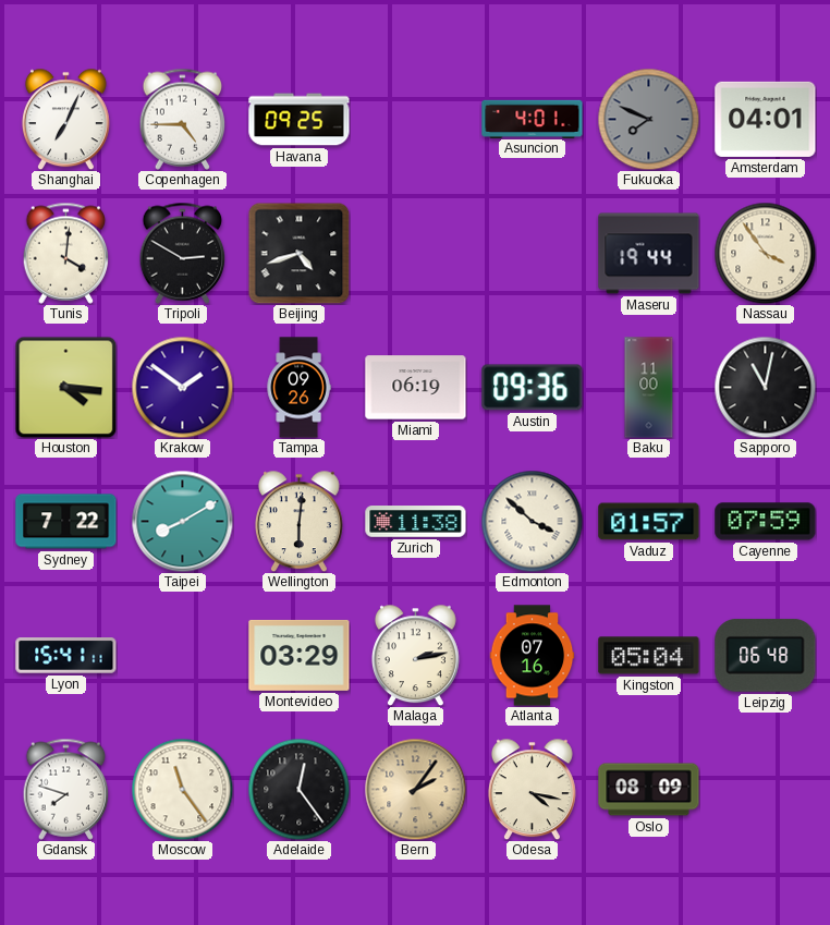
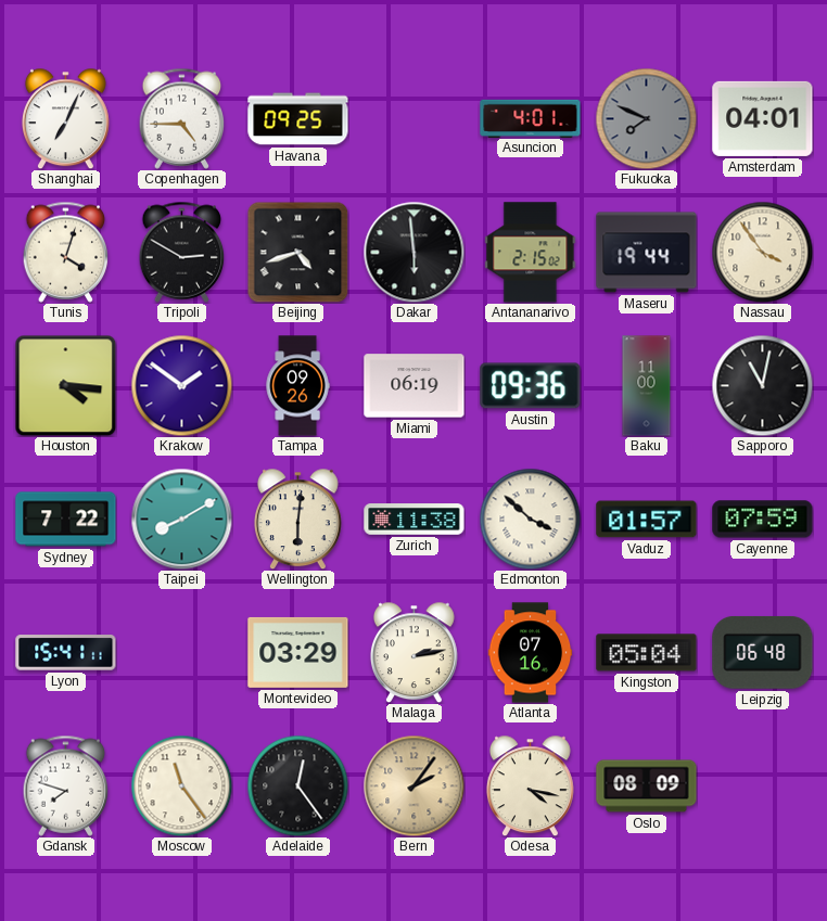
Tunis: 4:01 -> 4:03
Dakar: none -> 5:59
Antananarivo: none -> 2:15
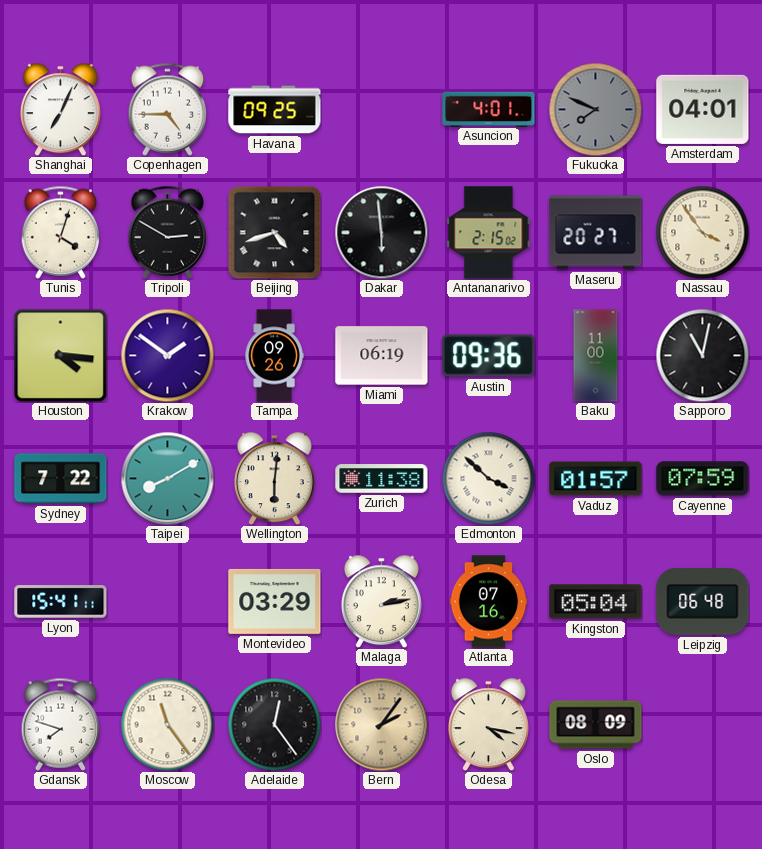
Maseru: 19:44 -> 20:27
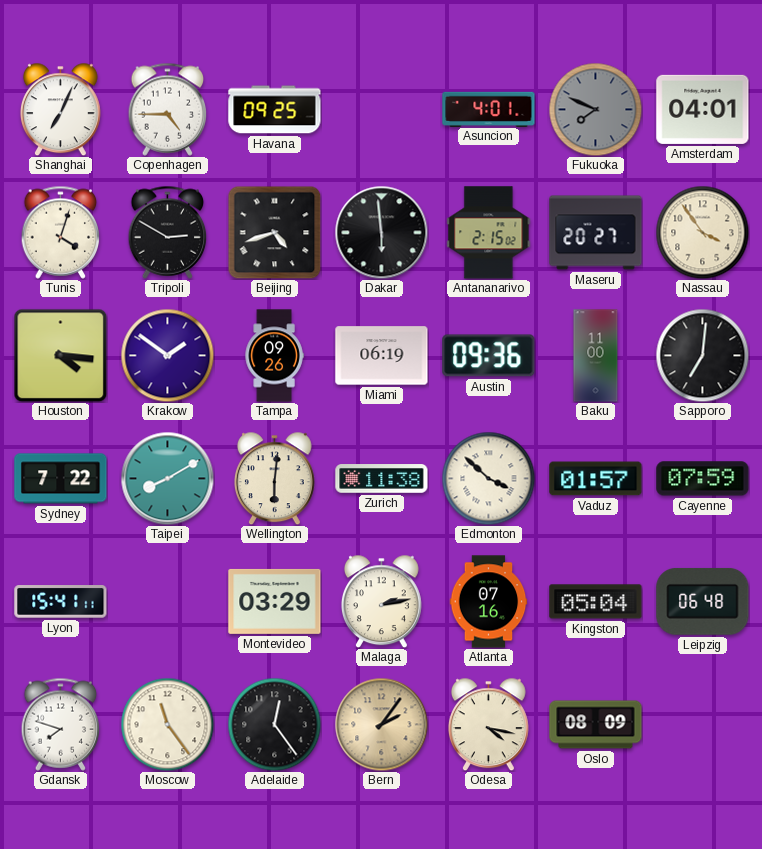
Sapporo: 11:02 -> 7:01
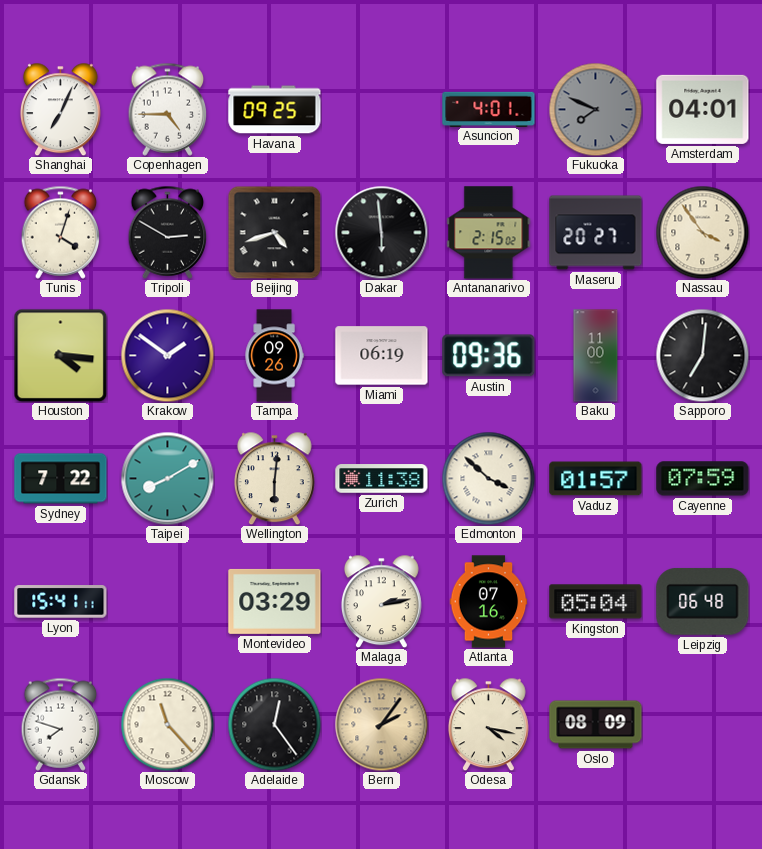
Moscow: 11:24 -> 11:23
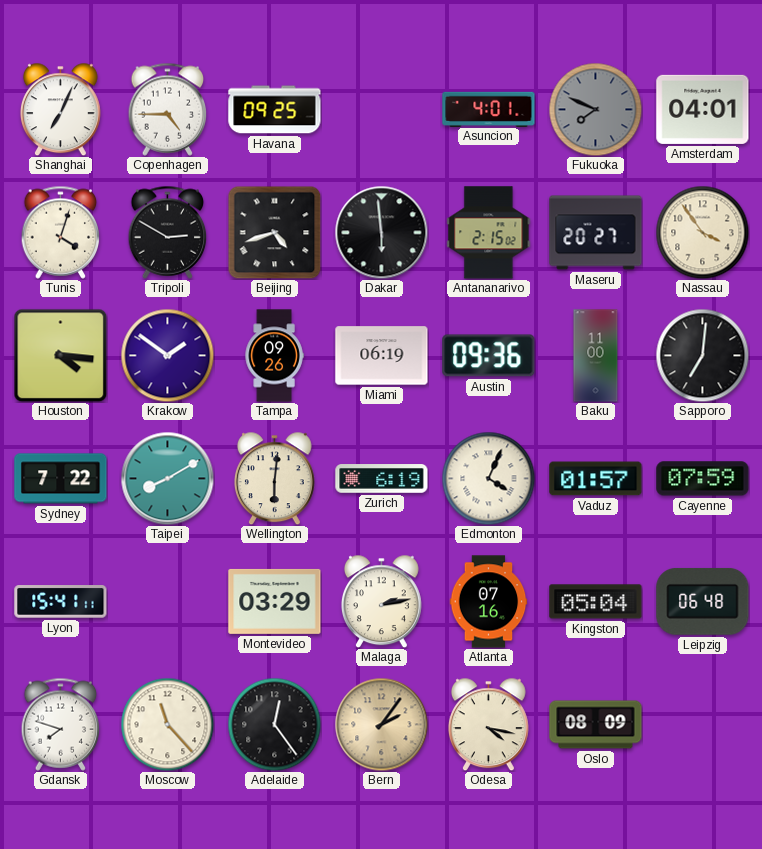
Zurich: 11:38 -> 6:19
Edmonton: 3:52 -> 4:04
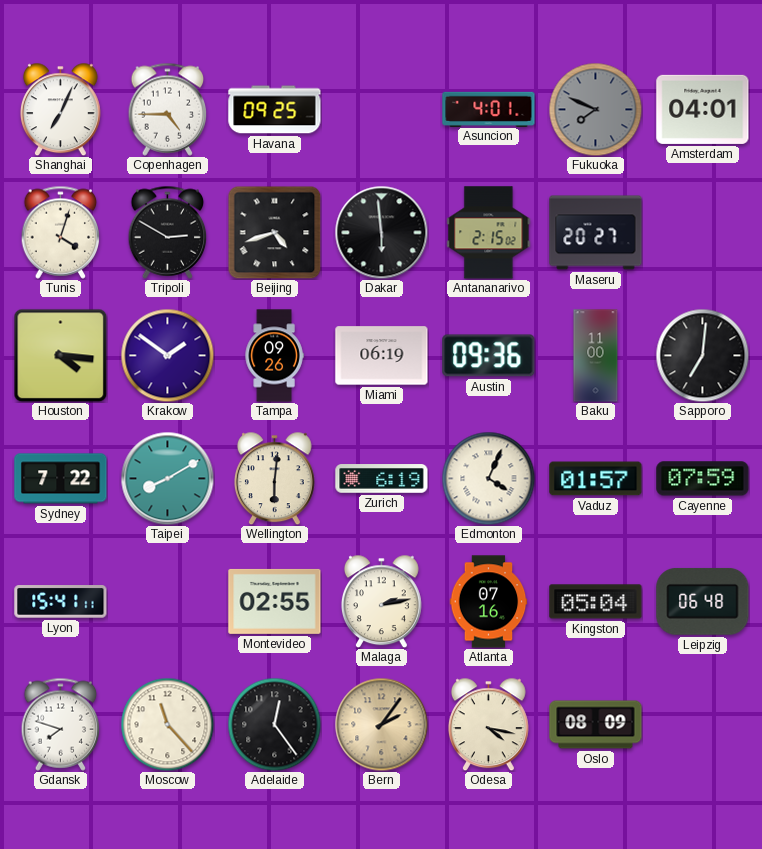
Nassau: 3:54 -> none
Montevideo: 03:29 -> 02:55
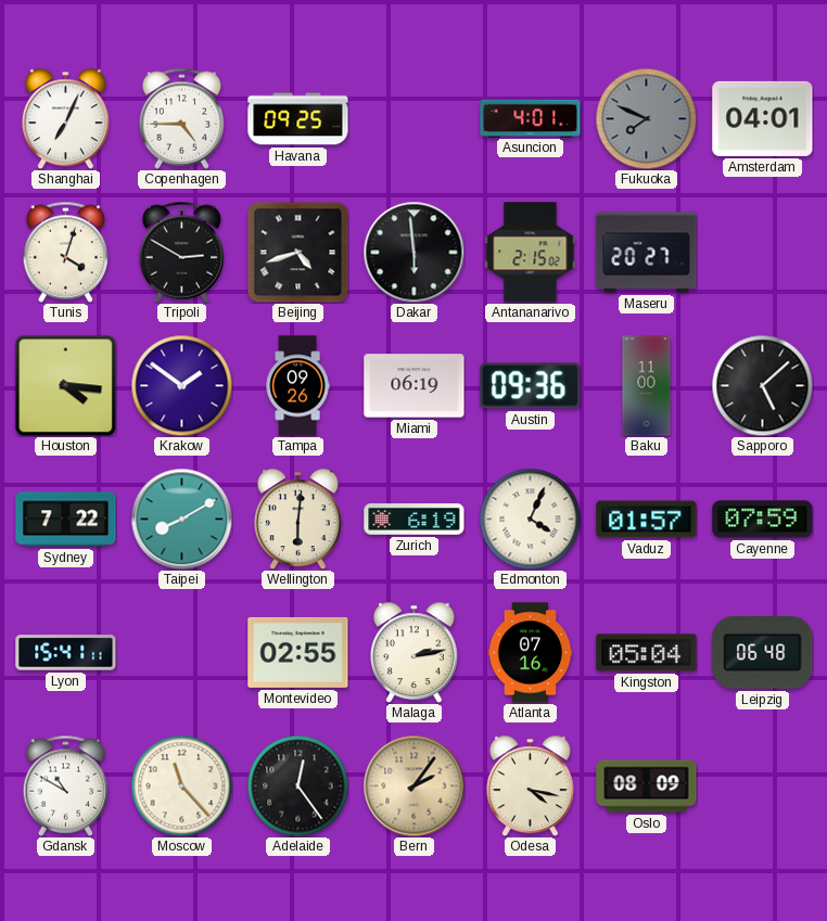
Sapporo: 7:01 -> 5:08
Gdansk: 7:48 -> 10:50
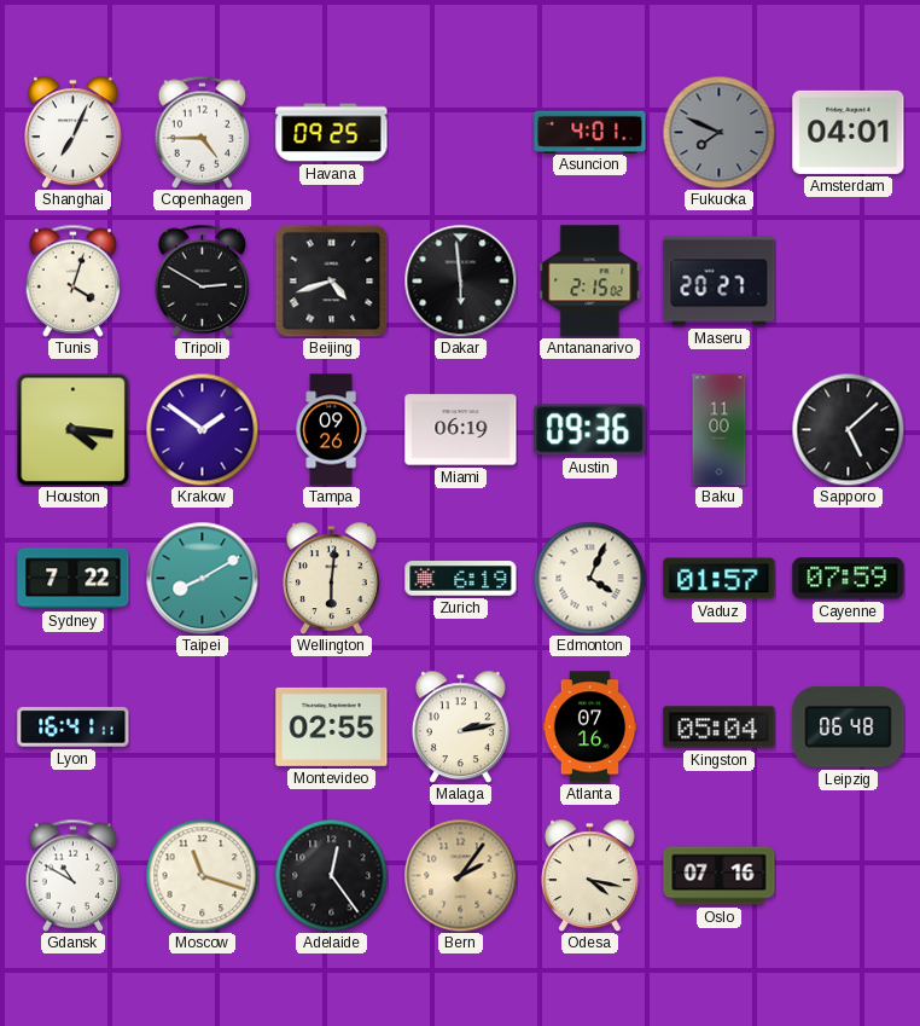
Lyon: 15:41 -> 16:41
Moscow: 11:23 -> 11:18
Oslo: 08:09 -> 07:16
